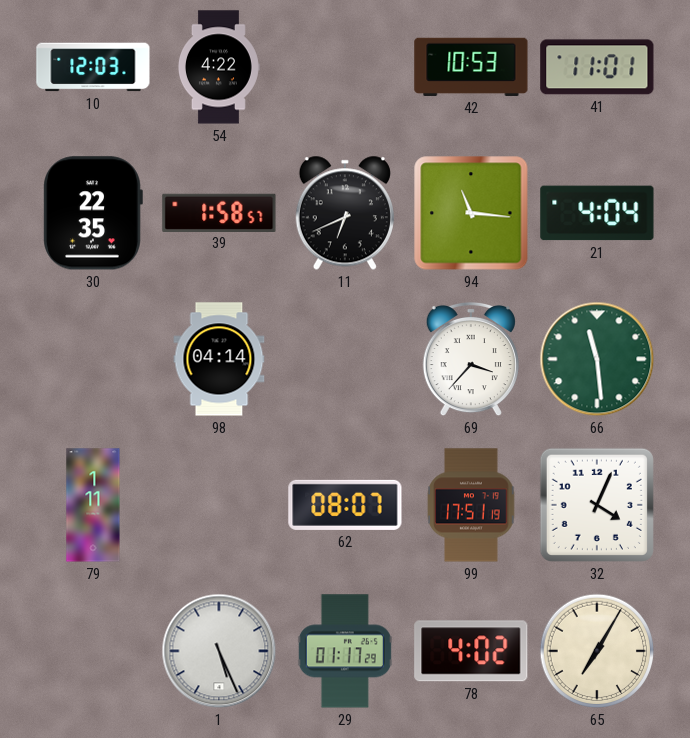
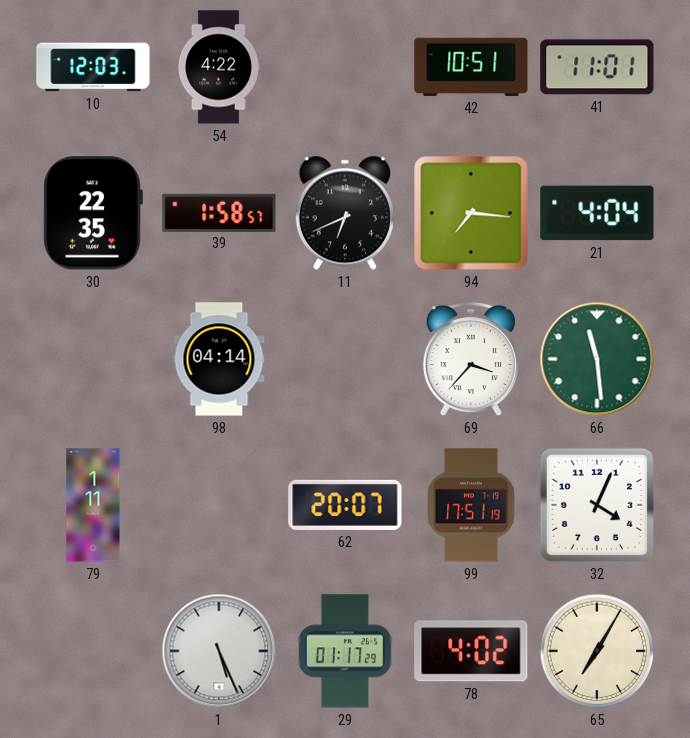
42: 10:53 -> 10:51
94: 11:16 -> 7:16
62: 08:07 -> 20:07
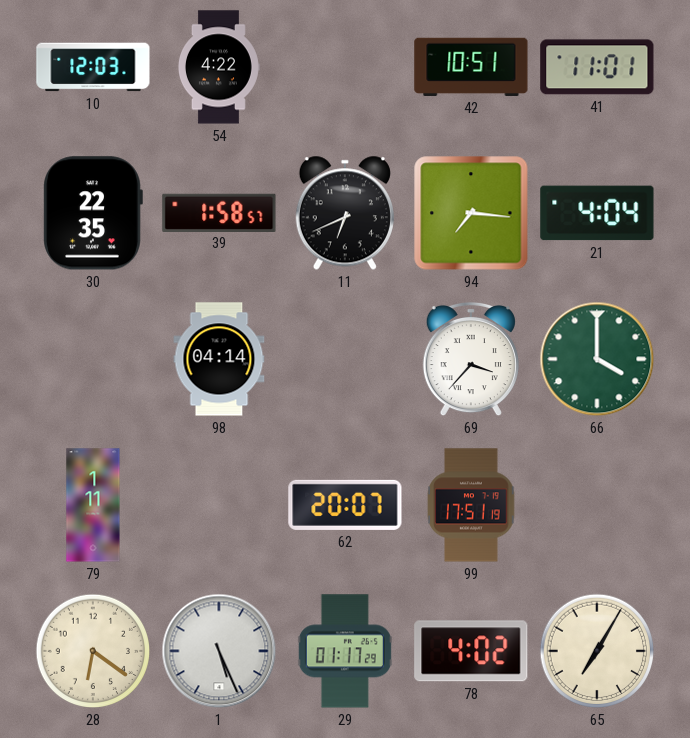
66: 11:29 -> 4:00
32: 4:04 -> none
28: none -> 6:21
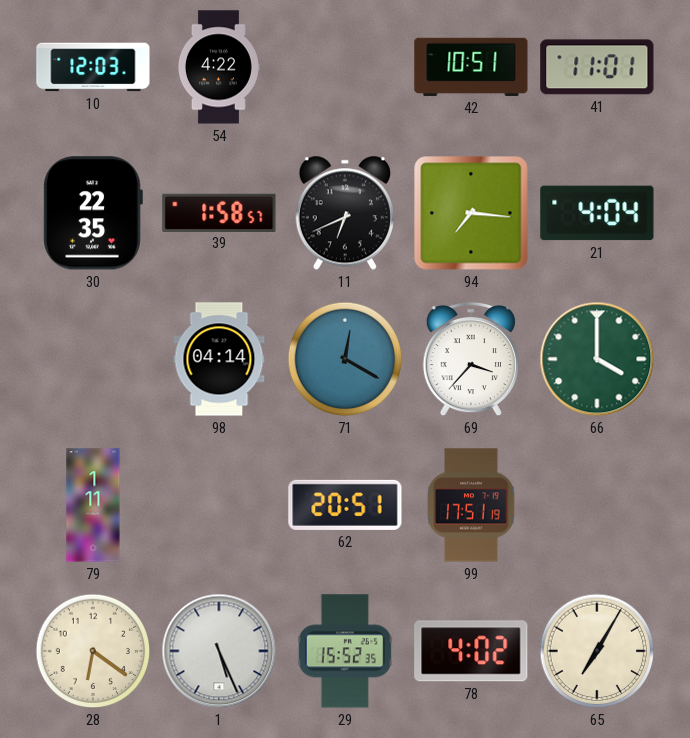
71: none -> 12:20
62: 20:07 -> 20:51
29: 01:17 -> 15:52
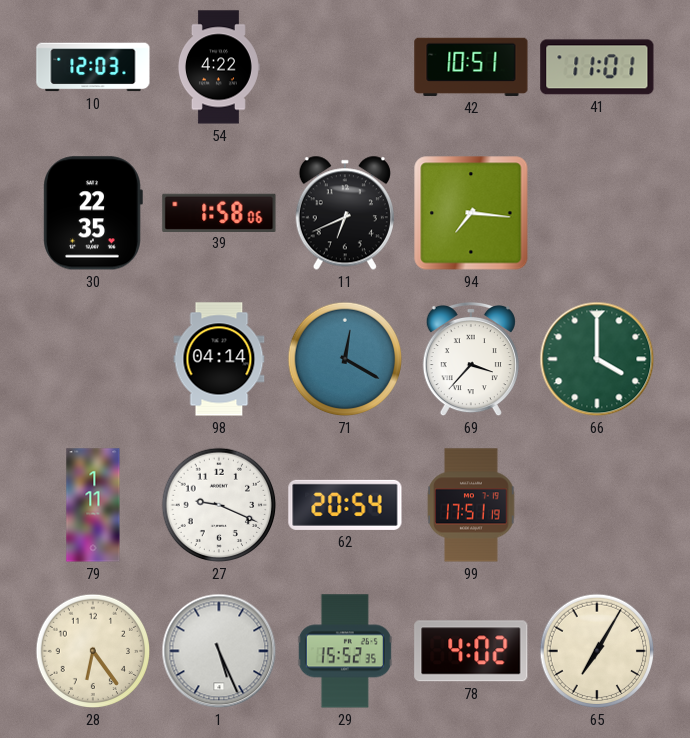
39: 1:58:57 -> 1:58:06
21: 4:04 -> none
27: none -> 9:19
62: 20:51 -> 20:54
28: 6:21 -> 6:24
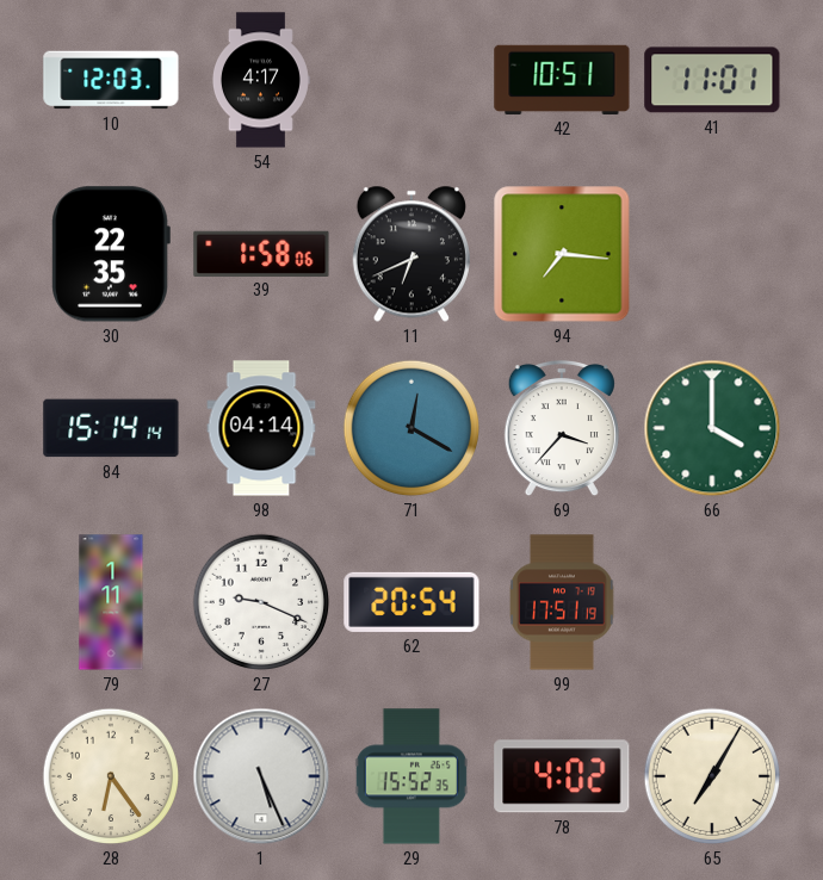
54: 4:22 -> 4:17
84: none -> 15:14
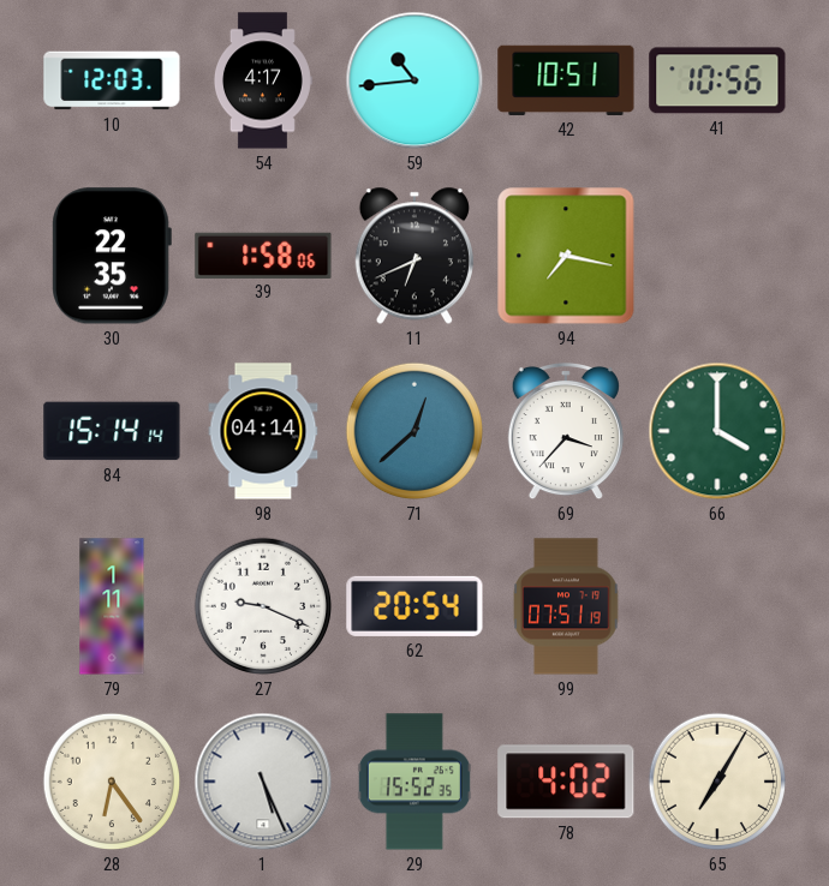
59: none -> 10:44
41: 11:01 -> 10:56
94: 7:16 -> 7:17
71: 12:20 -> 12:38
99: 17:51 -> 07:51
